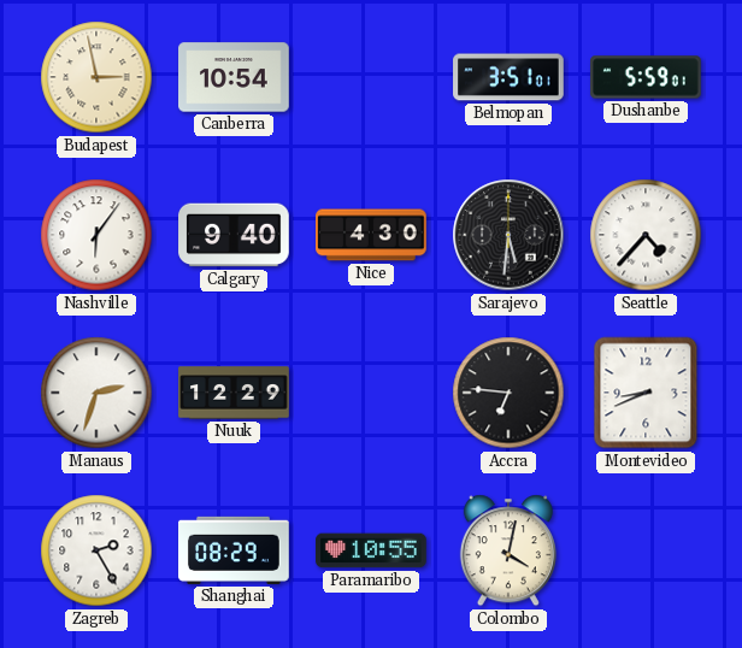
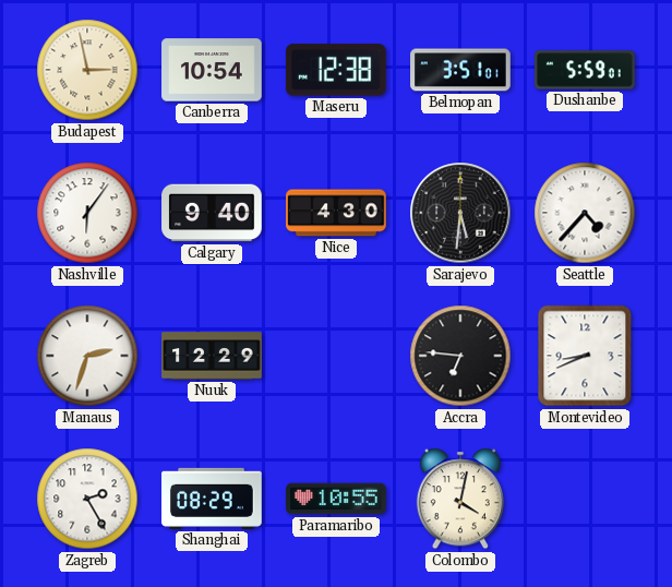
Maseru: none -> 12:38
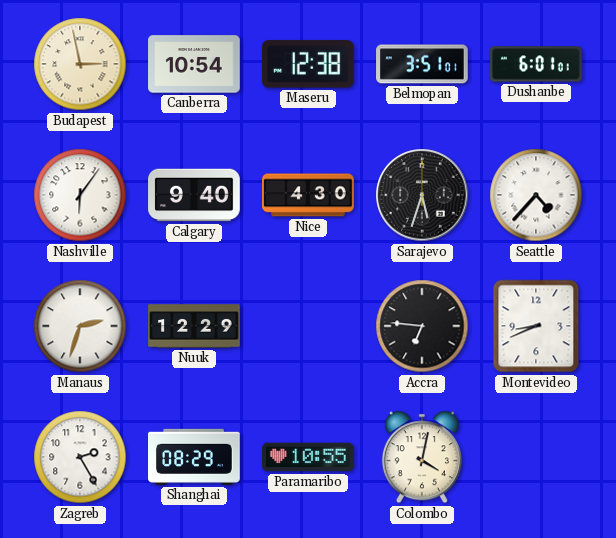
Dushanbe: 5:59 -> 6:01
Sarajevo: 5:31 -> 5:33
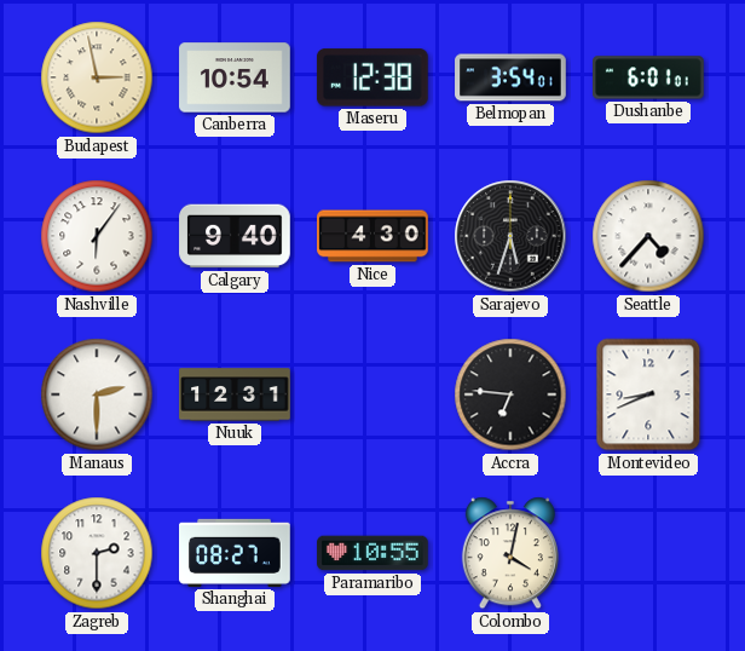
Belmopan: 3:51 -> 3:54
Manaus: 2:33 -> 2:30
Nuuk: 12:29 -> 12:31
Zagreb: 2:25 -> 2:30
Shanghai: 08:29 -> 08:27
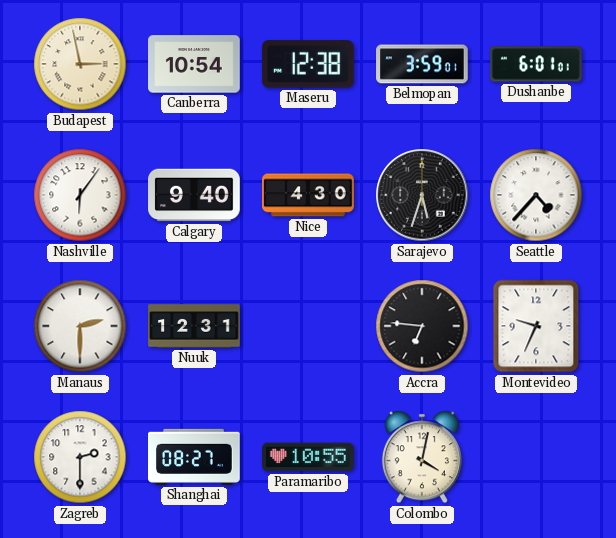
Belmopan: 3:54 -> 3:59
Montevideo: 8:41 -> 9:34
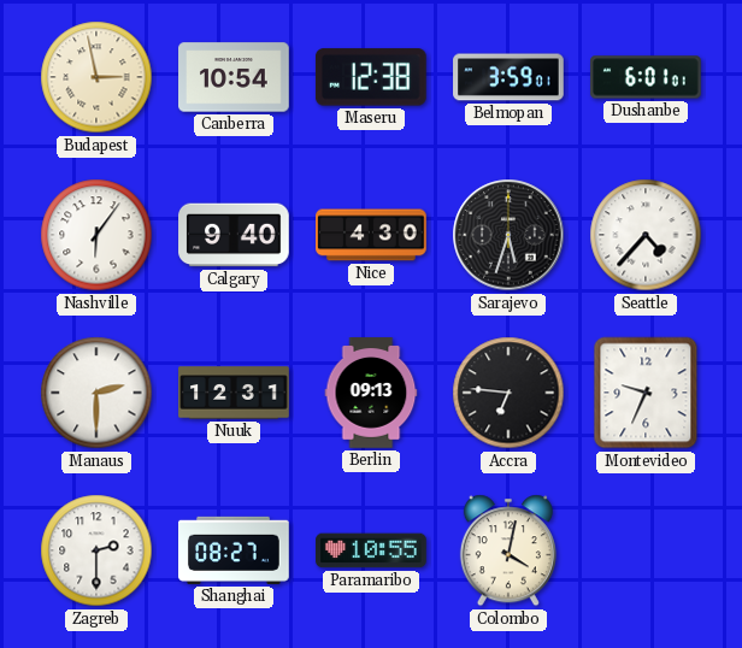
Berlin: none -> 09:13
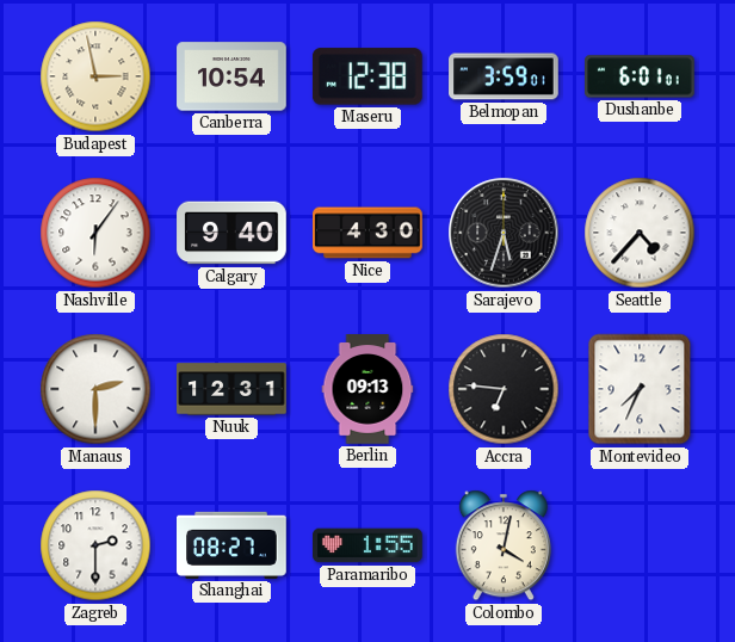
Montevideo: 9:34 -> 7:34
Paramaribo: 10:55 -> 1:55
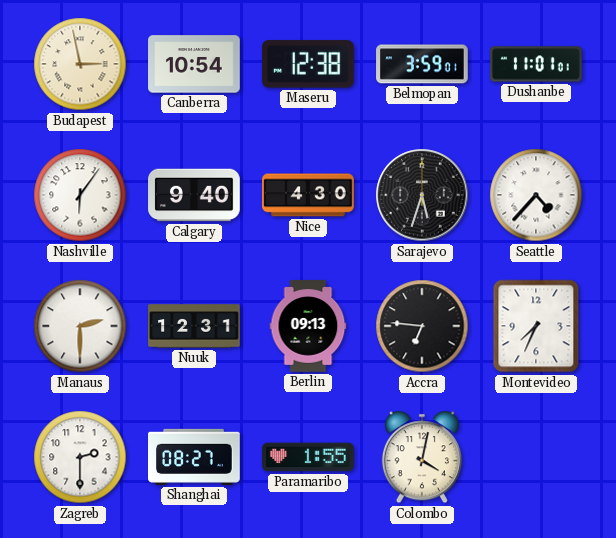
Dushanbe: 6:01 -> 11:01
